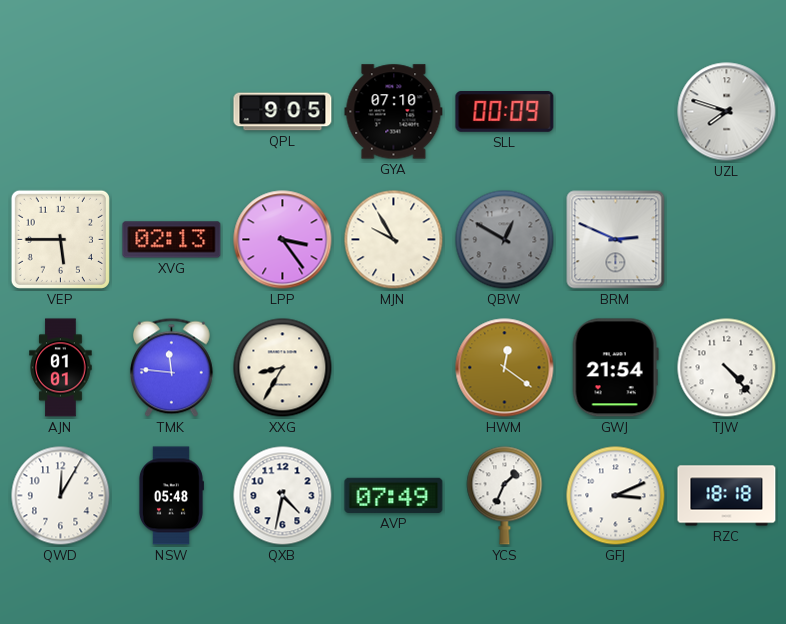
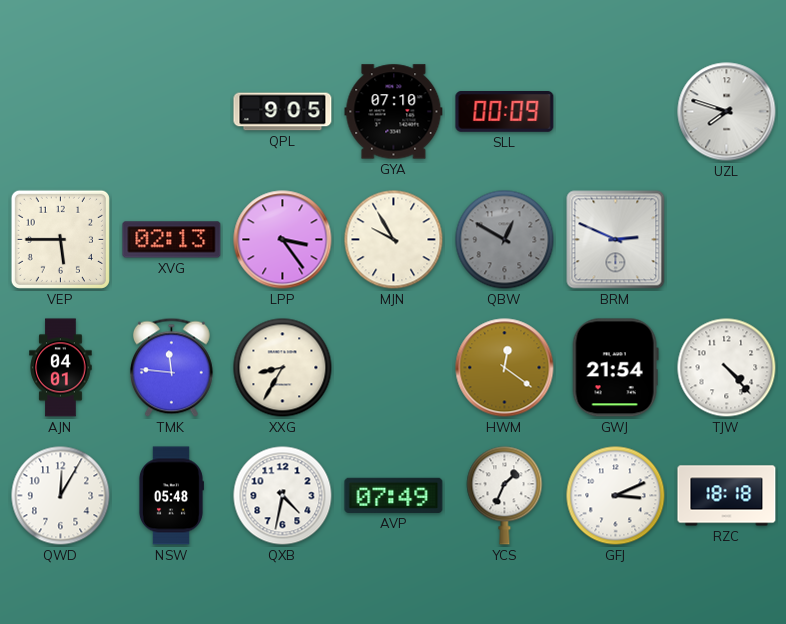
AJN: 01:01 -> 04:01
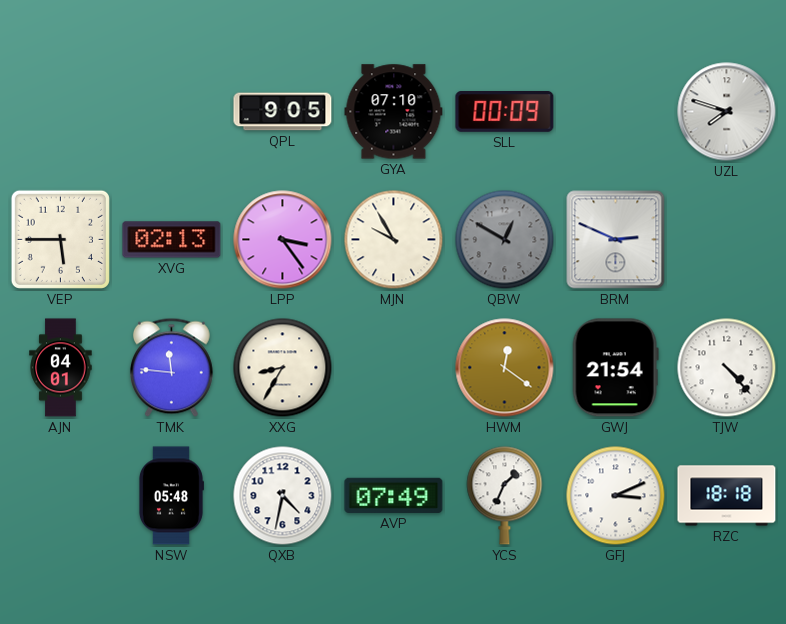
QWD: 12:05 -> none
